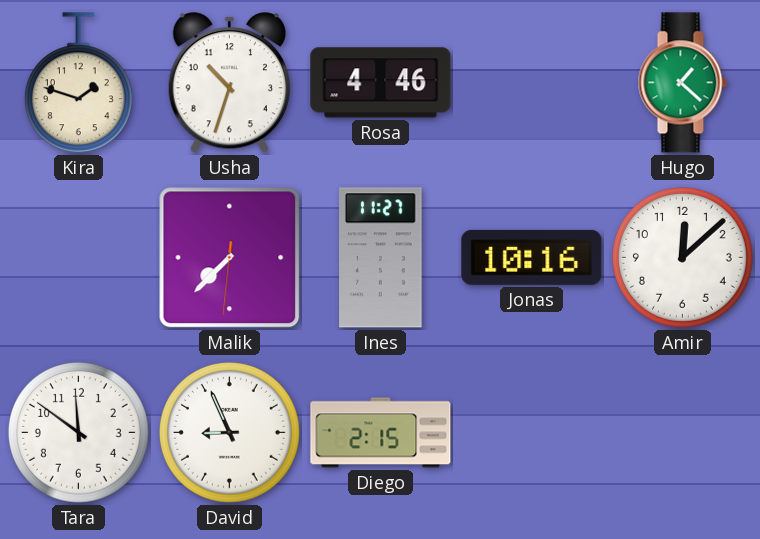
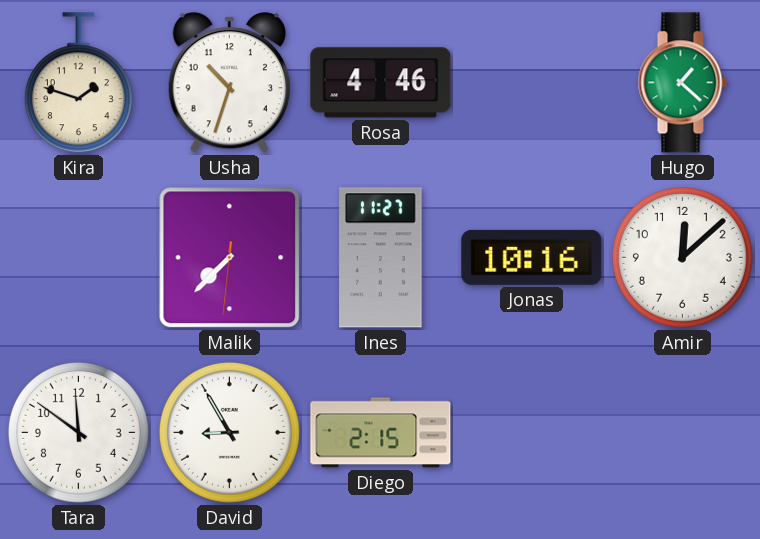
David: 8:56 -> 8:55
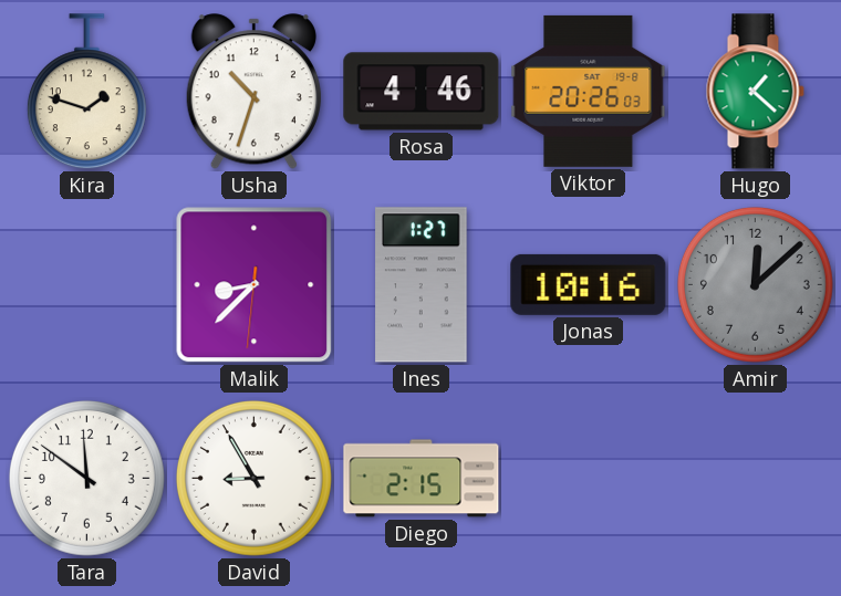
Viktor: none -> 20:26
Malik: 7:37 -> 8:37
Ines: 11:27 -> 1:27
Amir dial: white -> grey
